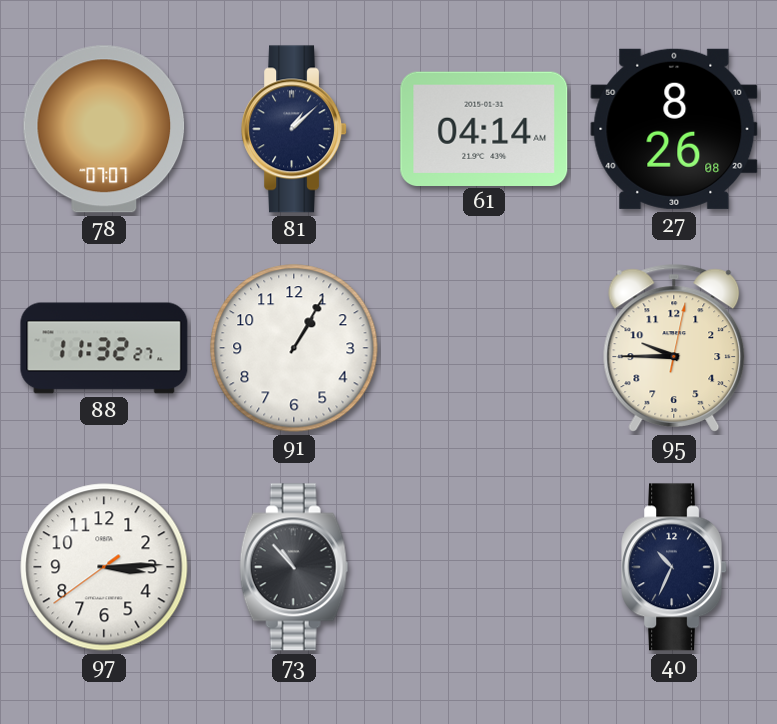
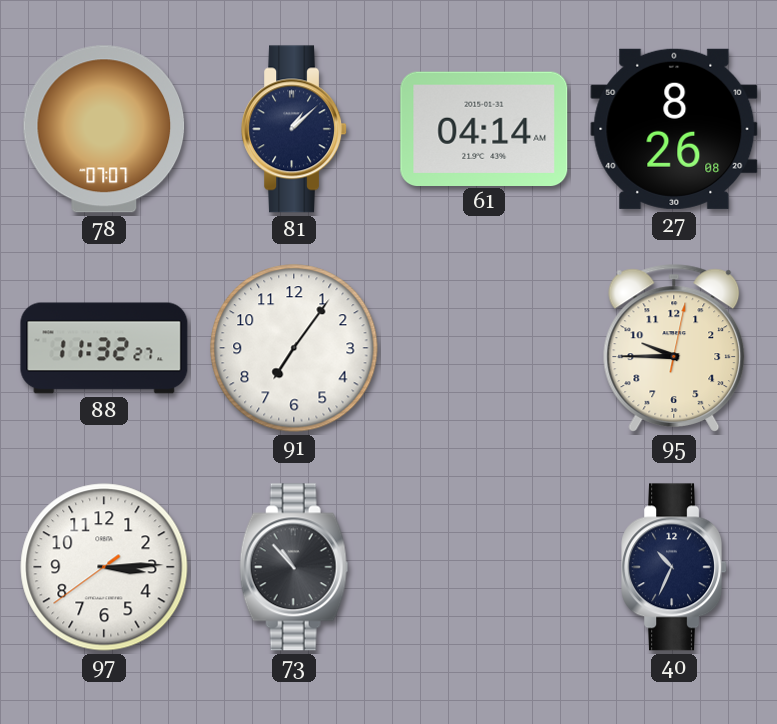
91: 1:05 -> 7:06
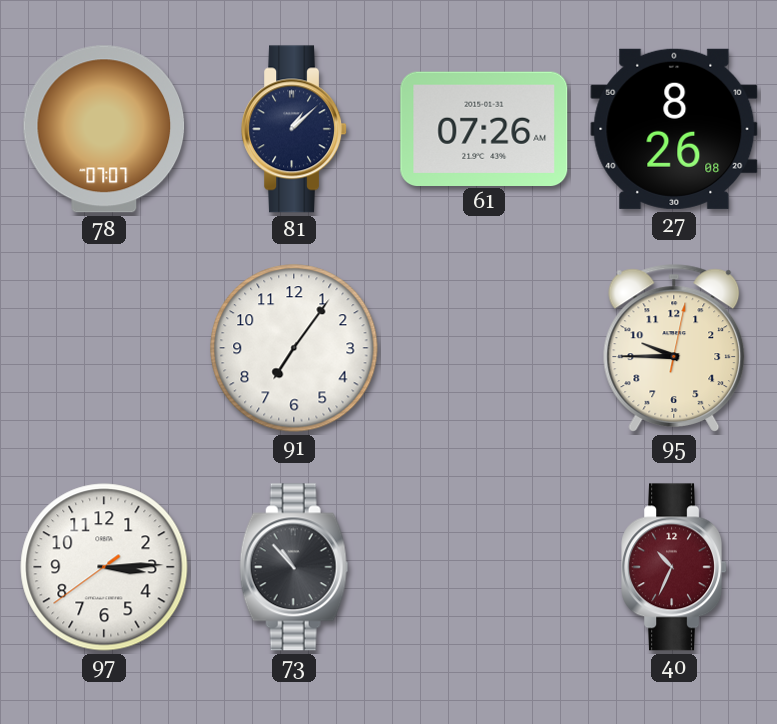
61: 04:14 -> 07:26
88: 11:32 -> none
40 dial: navy -> burgundy
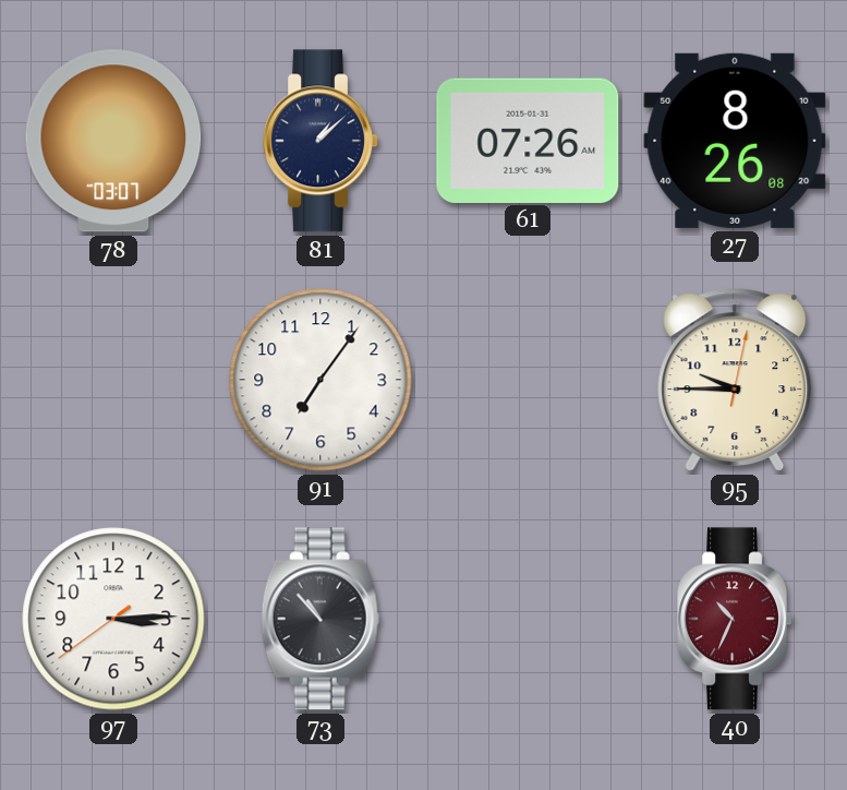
78: 07:07 -> 03:07
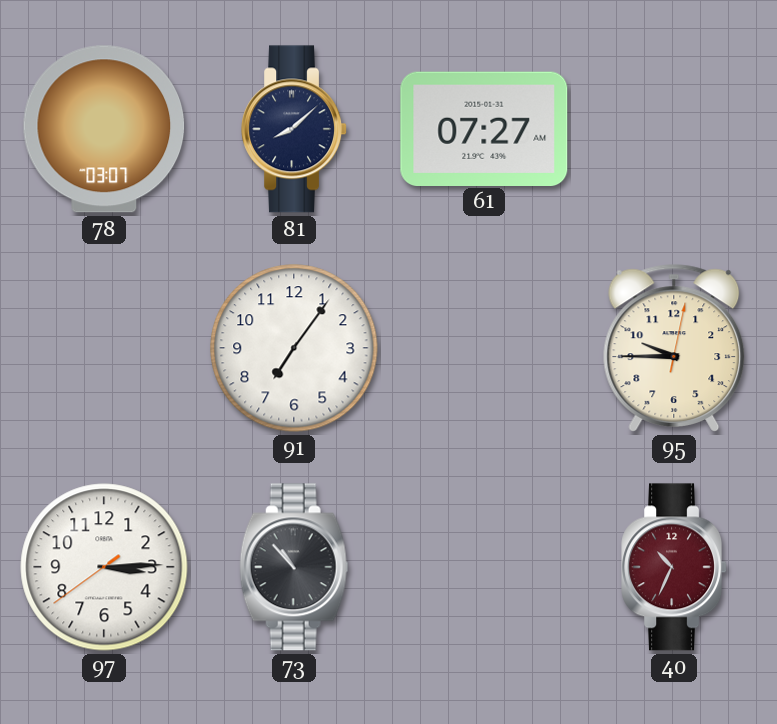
81: 1:08 -> 8:08
61: 07:26 -> 07:27
27: 8:26 -> none
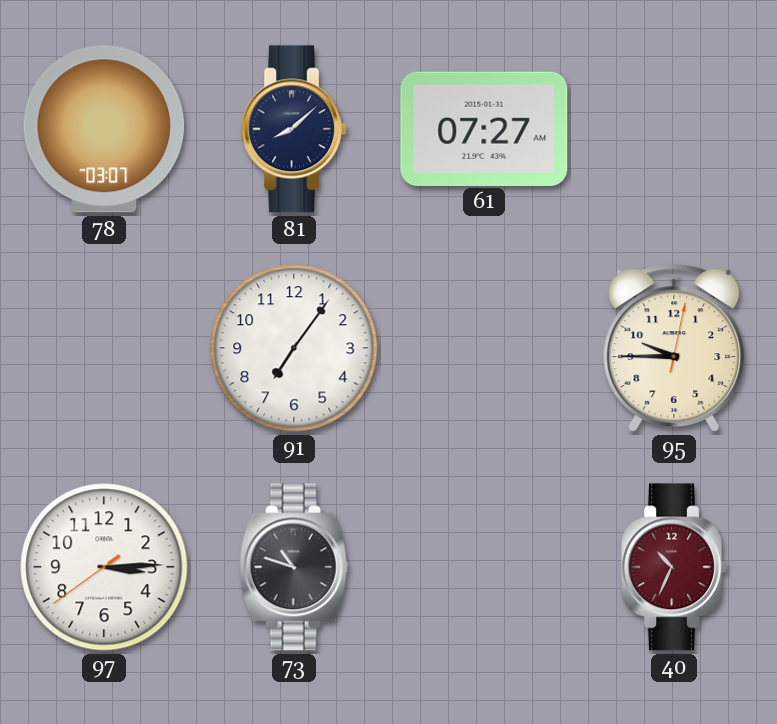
73: 10:53 -> 10:48
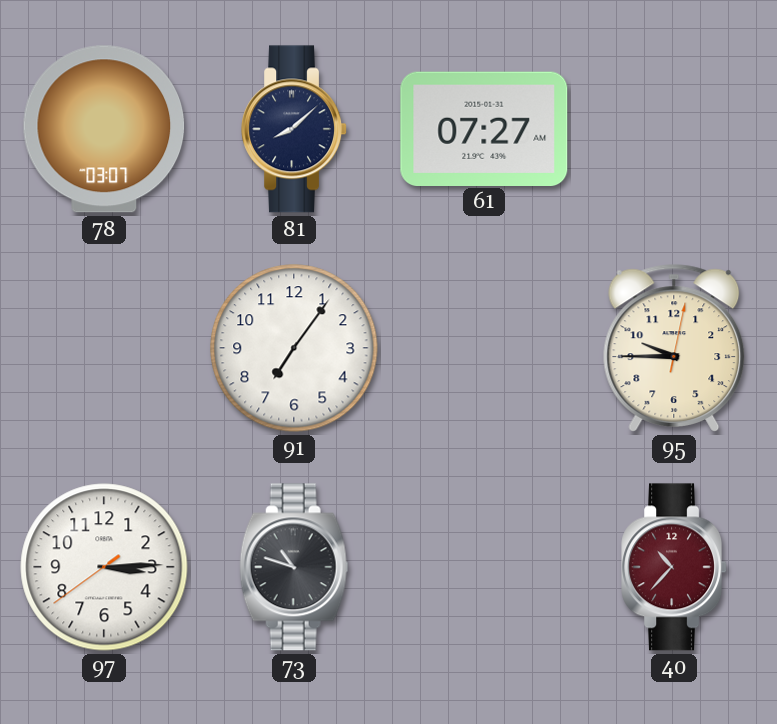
40: 10:34 -> 10:37
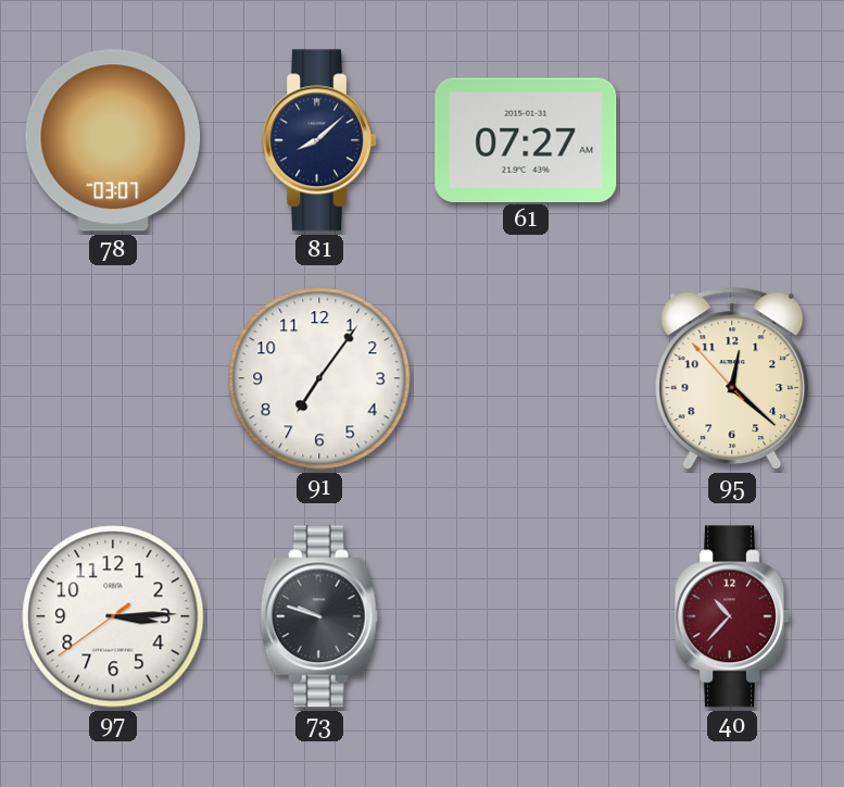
95: 9:45 -> 12:21
73: 10:48 -> 9:48
